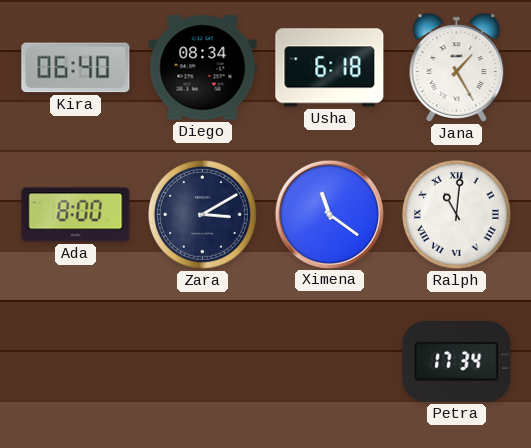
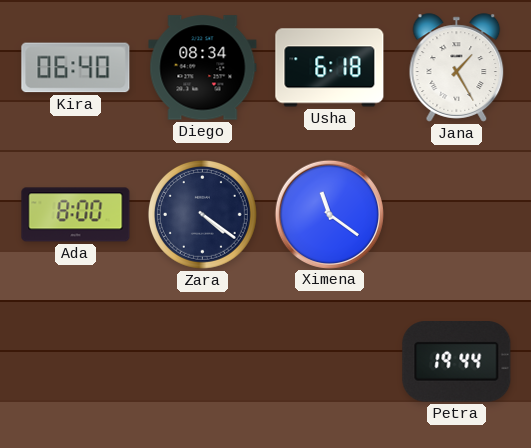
Zara: 3:10 -> 4:21
Ralph: 11:01 -> none
Petra: 17:34 -> 19:44
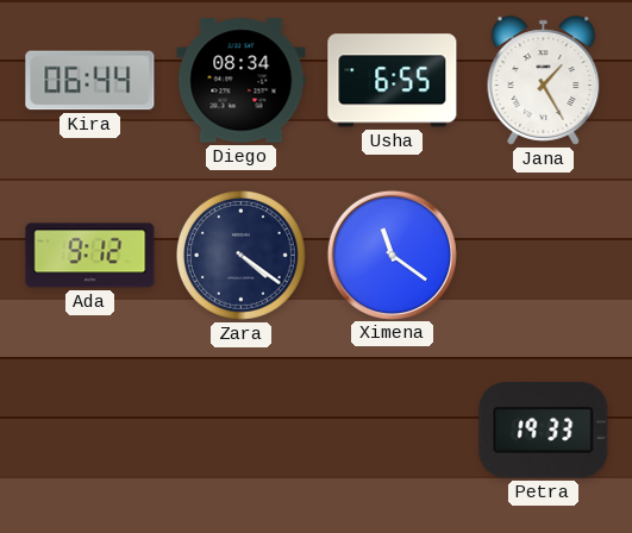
Kira: 06:40 -> 06:44
Usha: 6:18 -> 6:55
Ada: 8:00 -> 9:12
Petra: 19:44 -> 19:33
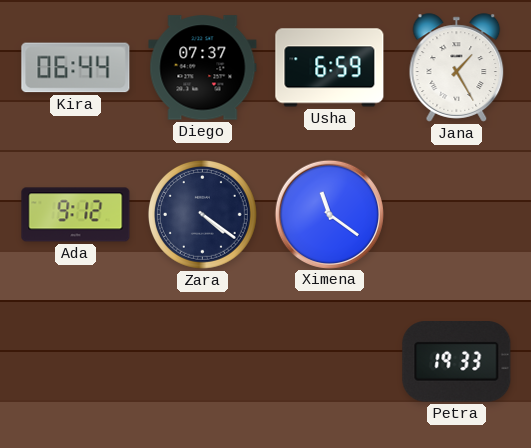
Diego: 08:34 -> 07:37
Usha: 6:55 -> 6:59
